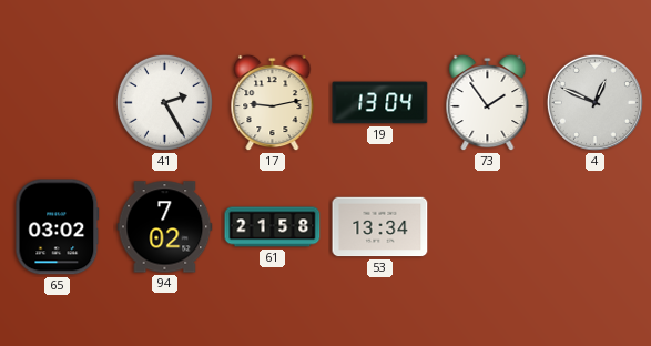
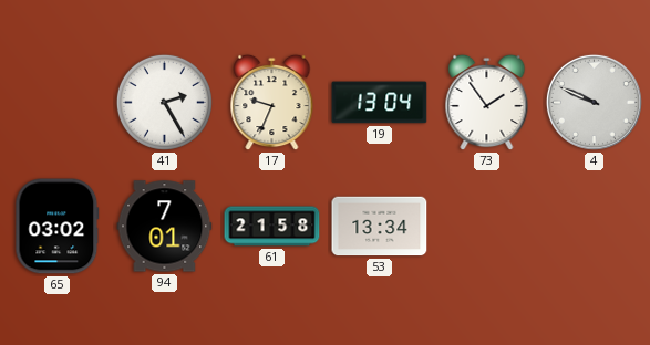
17: 9:13 -> 9:34
4: 12:49 -> 9:49
94: 7:02 -> 7:01
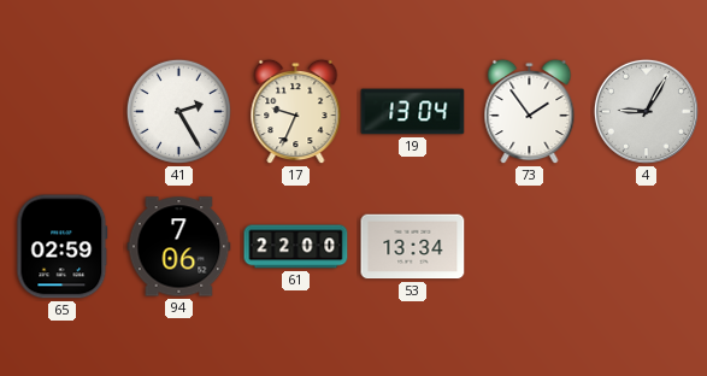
4: 9:49 -> 9:05
65: 03:02 -> 02:59
94: 7:01 -> 7:06
61: 21:58 -> 22:00
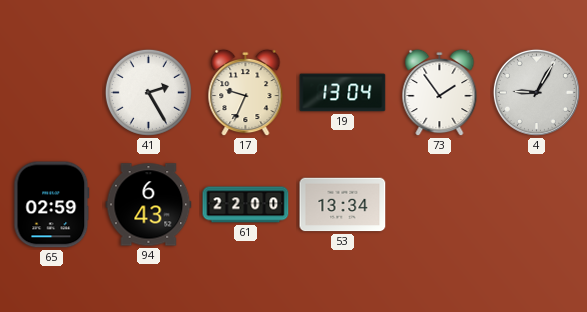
94: 7:06 -> 6:43
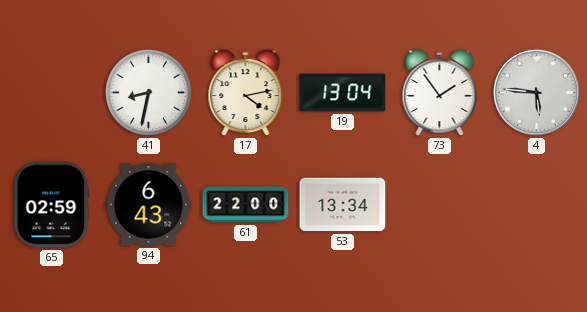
41: 2:25 -> 8:32
17: 9:34 -> 4:13
4: 9:05 -> 5:46
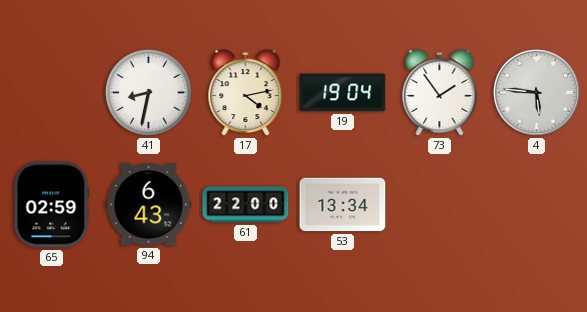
19: 13:04 -> 19:04
